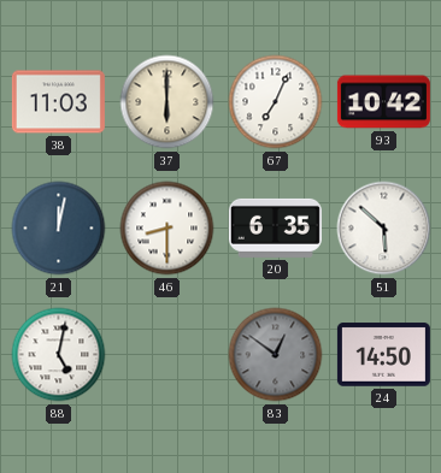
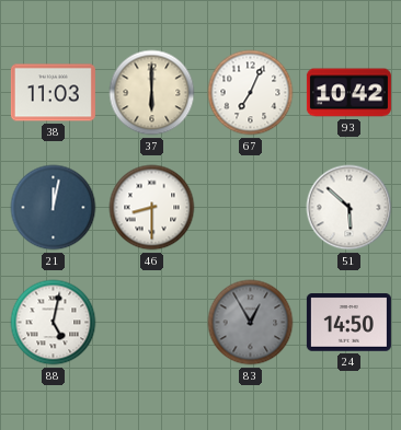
20: 6:35 -> none
83: 12:51 -> 12:55
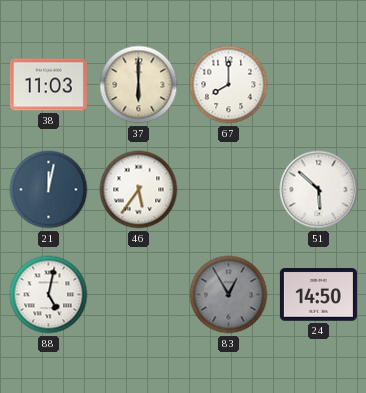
67: 7:04 -> 8:00
93: 10:42 -> none
46: 8:30 -> 5:36
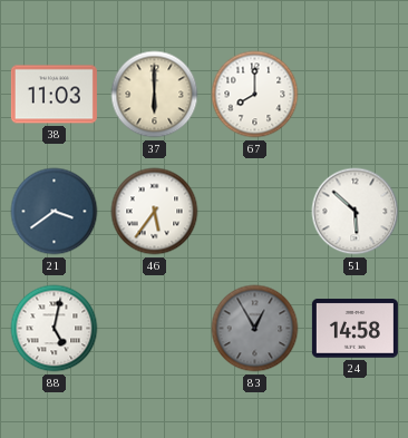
21: 12:02 -> 3:39
24: 14:50 -> 14:58
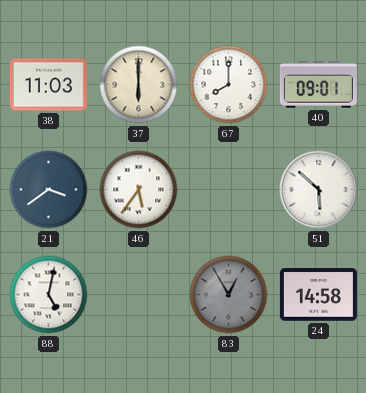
40: none -> 09:01
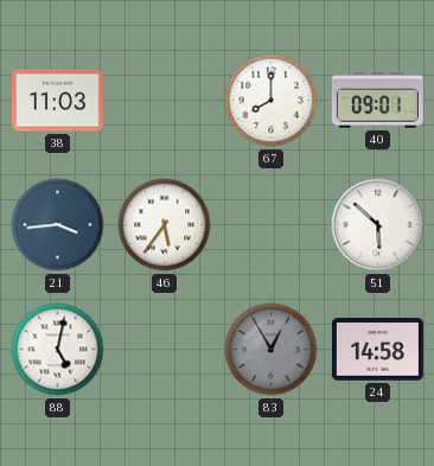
37: 6:00 -> none
21: 3:39 -> 3:44
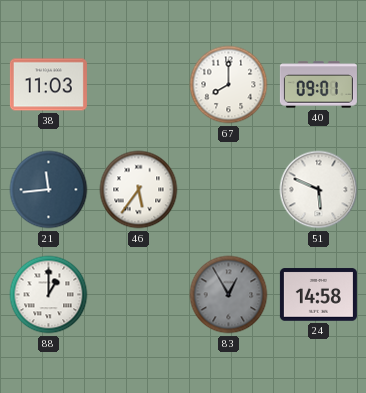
21: 3:44 -> 11:44
51: 5:52 -> 5:49
88: 5:02 -> 1:00
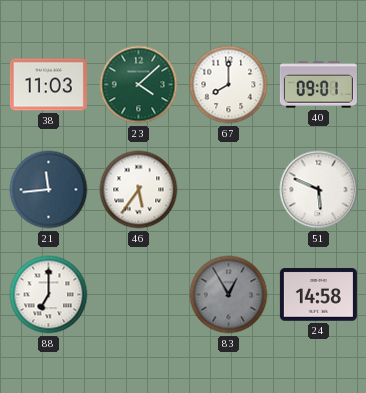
23: none -> 4:08
88: 1:00 -> 7:00
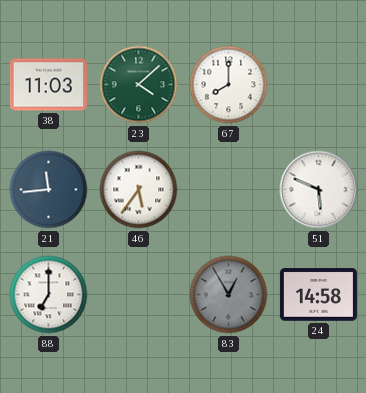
40: 09:01 -> none
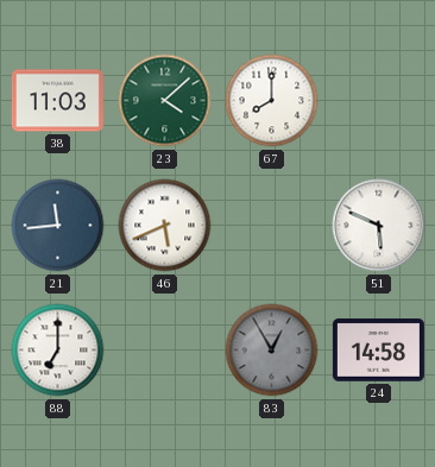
46: 5:36 -> 5:41
